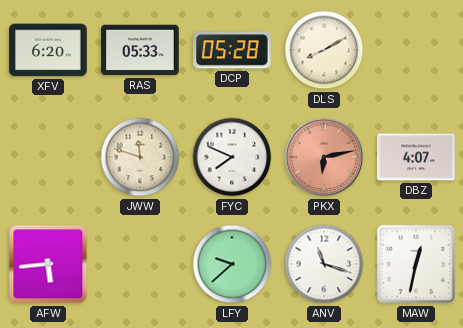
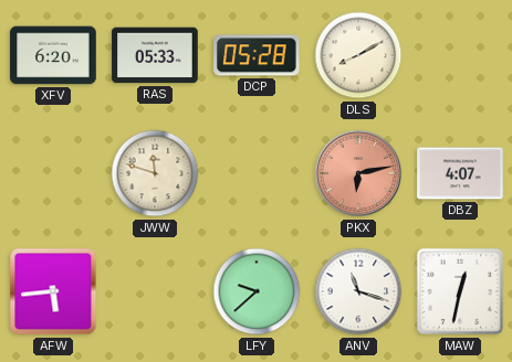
FYC: 7:49 -> none
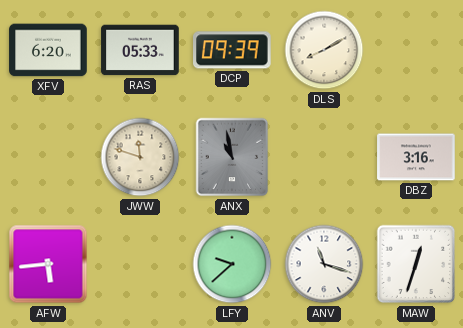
DCP: 05:28 -> 09:39
ANX: none -> 10:58
PKX: 6:13 -> none
DBZ: 4:07 -> 3:16
MAW: 12:32 -> 12:33
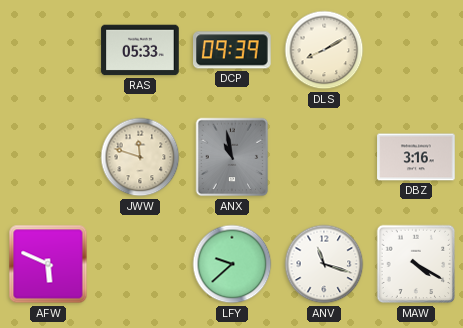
XFV: 6:20 -> none
AFW: 5:44 -> 5:49
MAW: 12:33 -> 4:20
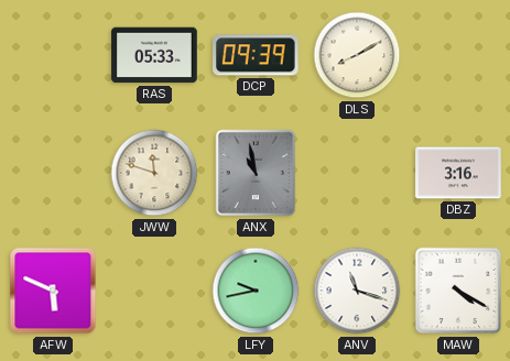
LFY: 9:38 -> 9:43
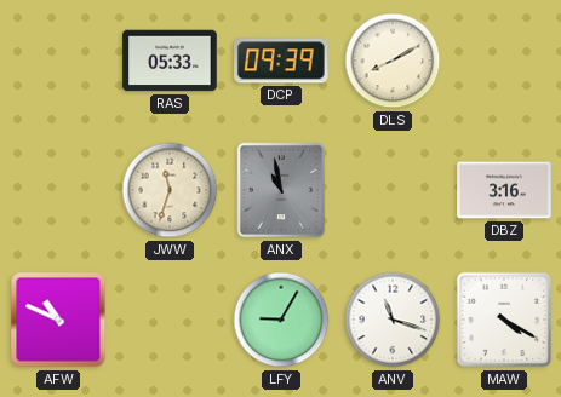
JWW: 11:48 -> 11:33
AFW: 5:49 -> 10:49
LFY: 9:43 -> 9:05
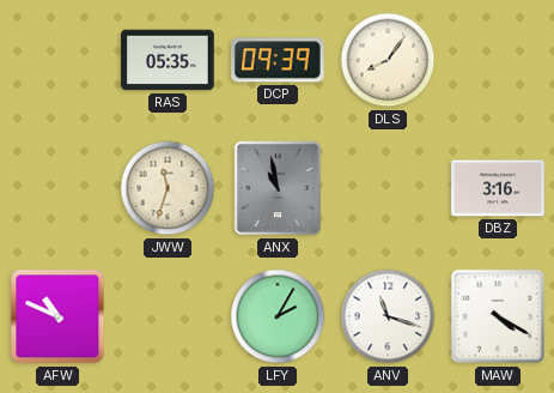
RAS: 05:33 -> 05:35
DLS: 8:10 -> 8:06
LFY: 9:05 -> 2:05
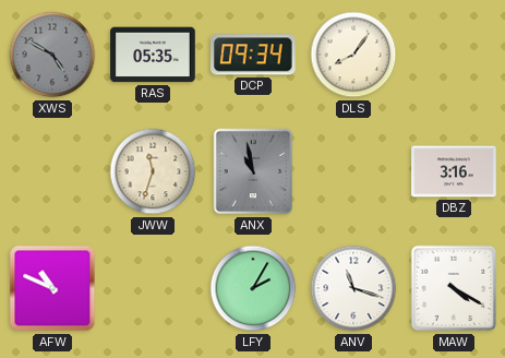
XWS: none -> 4:50
DCP: 09:39 -> 09:34
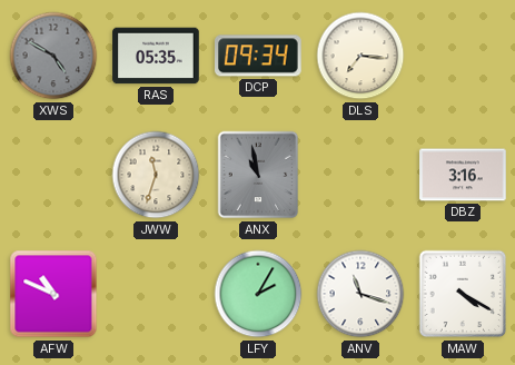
DLS: 8:06 -> 7:16
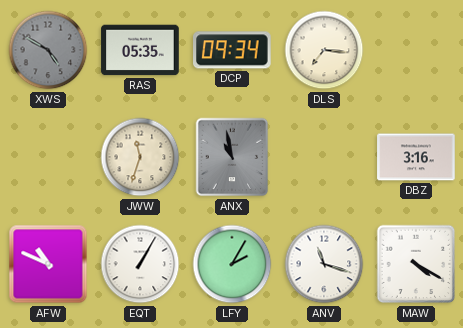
EQT: none -> 1:05
